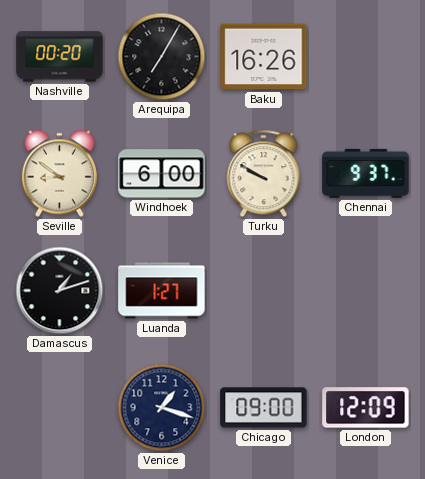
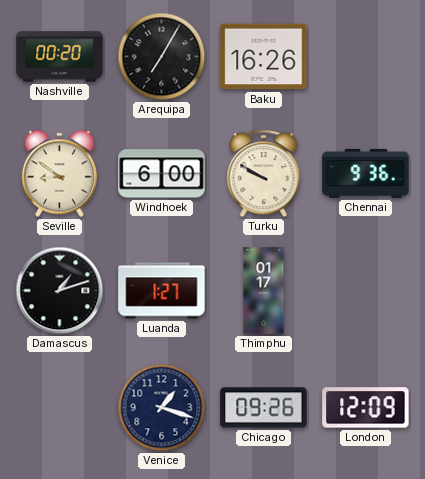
Chennai: 9:37 -> 9:36
Thimphu: none -> 01:17
Chicago: 09:00 -> 09:26
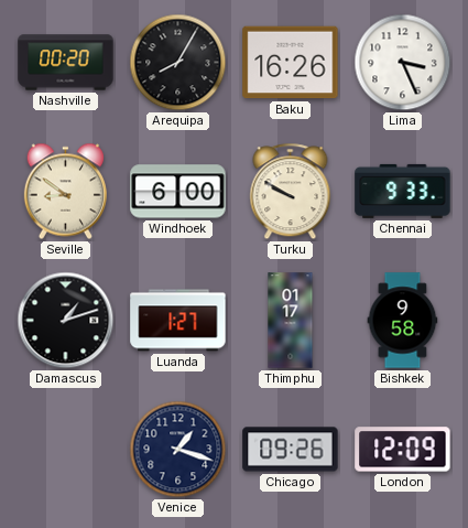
Arequipa: 7:05 -> 8:05
Lima: none -> 3:26
Chennai: 9:36 -> 9:33
Bishkek: none -> 9:58
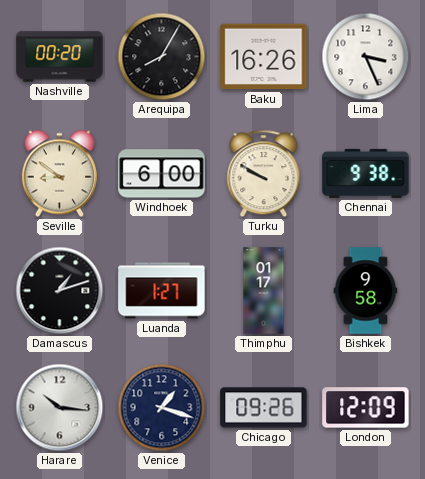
Chennai: 9:33 -> 9:38
Harare: none -> 10:16
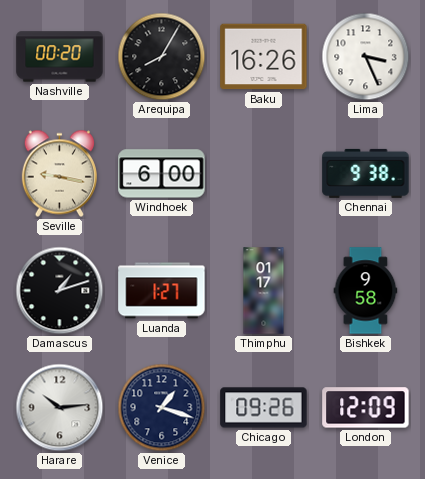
Seville: 8:51 -> 9:17
Turku: 9:50 -> none
Harare: 10:16 -> 10:14
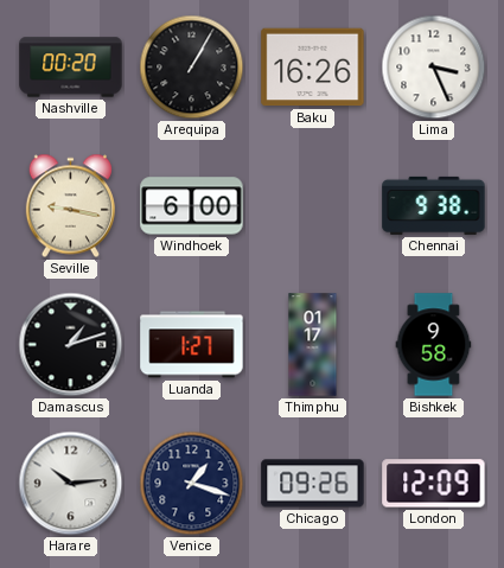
Arequipa: 8:05 -> 1:05
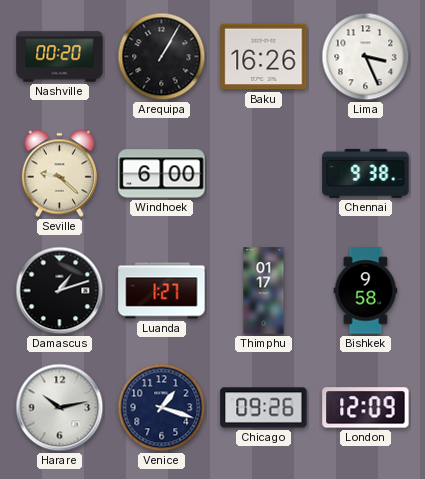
Seville: 9:17 -> 9:22
Harare: 10:14 -> 10:13
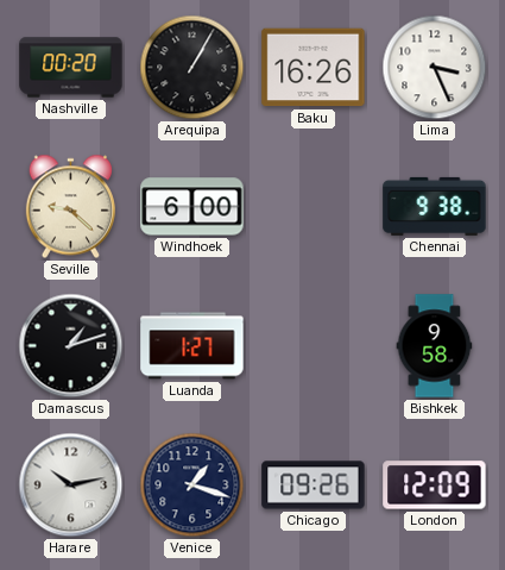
Thimphu: 01:17 -> none
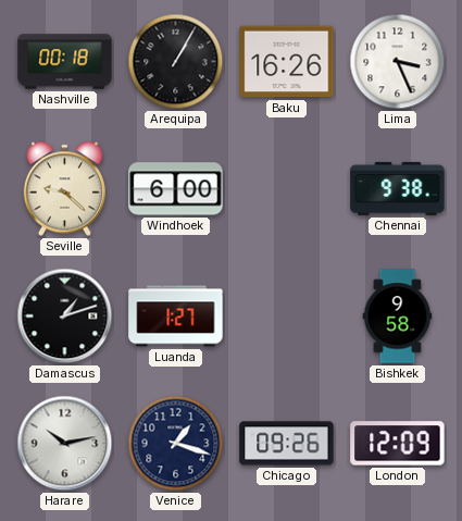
Nashville: 00:20 -> 00:18
